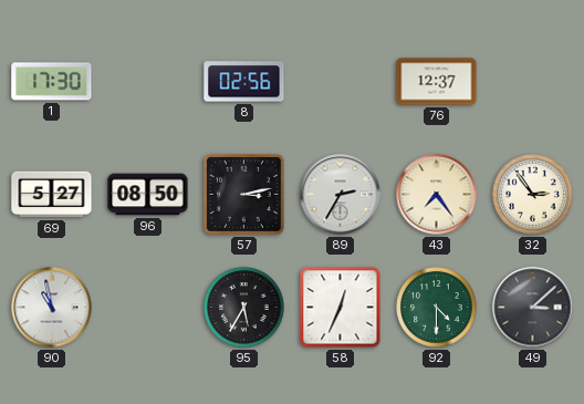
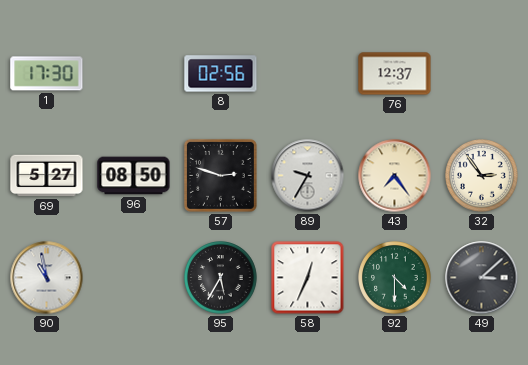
57: 3:13 -> 2:48
89: 2:35 -> 9:35
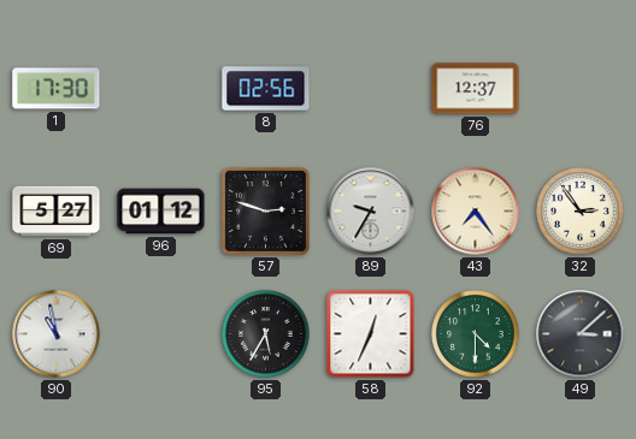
96: 08:50 -> 01:12
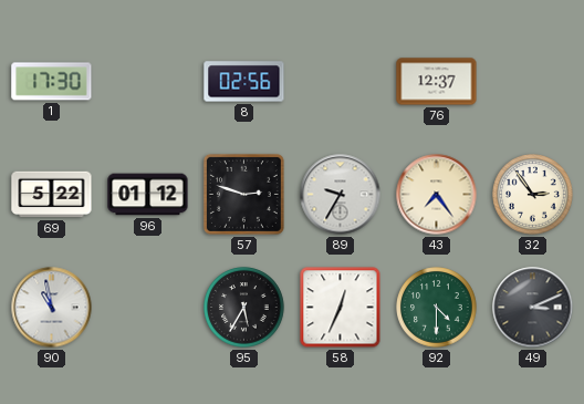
69: 5:27 -> 5:22
49: 3:08 -> 3:11
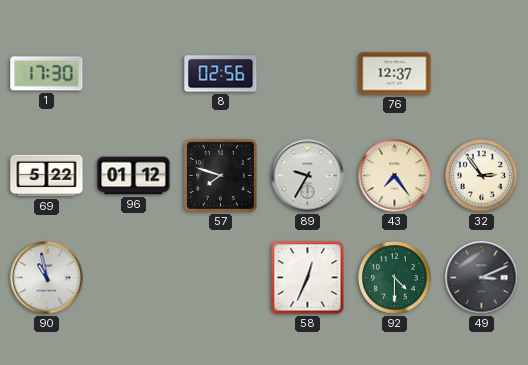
57: 2:48 -> 7:48
95: 5:35 -> none
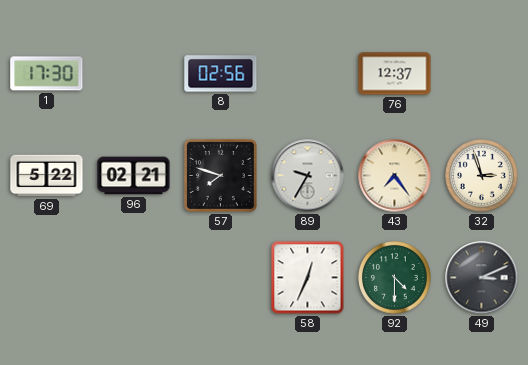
96: 01:12 -> 02:21
32: 2:54 -> 2:57
90: 10:58 -> none
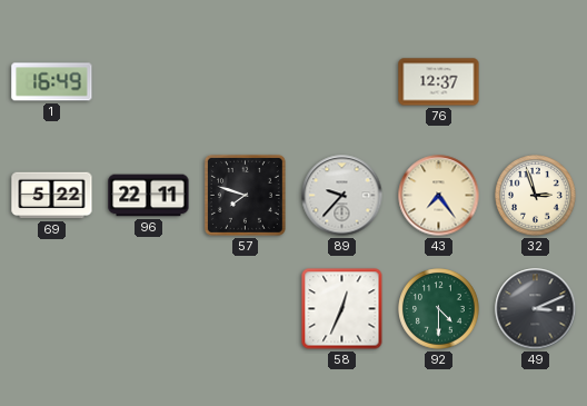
1: 17:30 -> 16:49
8: 02:56 -> none
96: 02:21 -> 22:11
89: 9:35 -> 9:37
